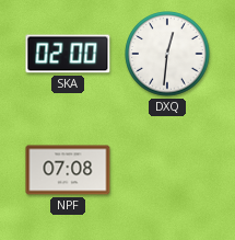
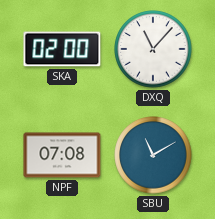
DXQ: 12:31 -> 11:07
SBU: none -> 11:10
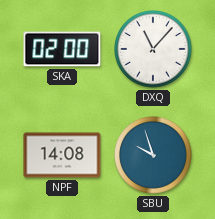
NPF: 07:08 -> 14:08
SBU: 11:10 -> 9:57
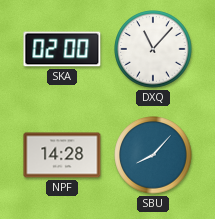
NPF: 14:08 -> 14:28
SBU: 9:57 -> 8:07
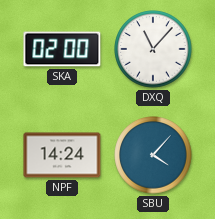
NPF: 14:28 -> 14:24
SBU: 8:07 -> 4:07
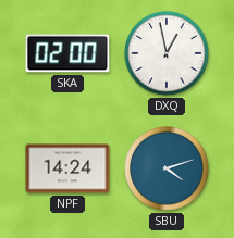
DXQ: 11:07 -> 12:58
SBU: 4:07 -> 4:12
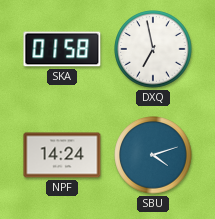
SKA: 02:00 -> 01:58
DXQ: 12:58 -> 6:58
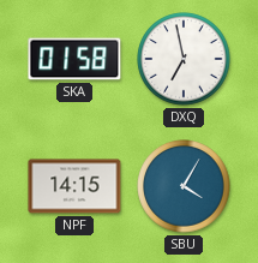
NPF: 14:24 -> 14:15
SBU: 4:12 -> 4:05
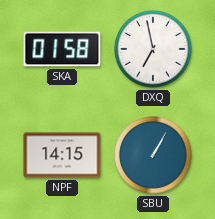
SBU: 4:05 -> 1:05
